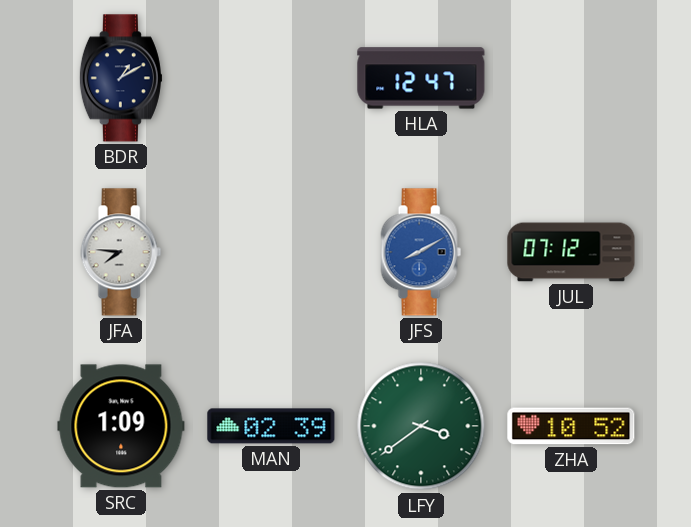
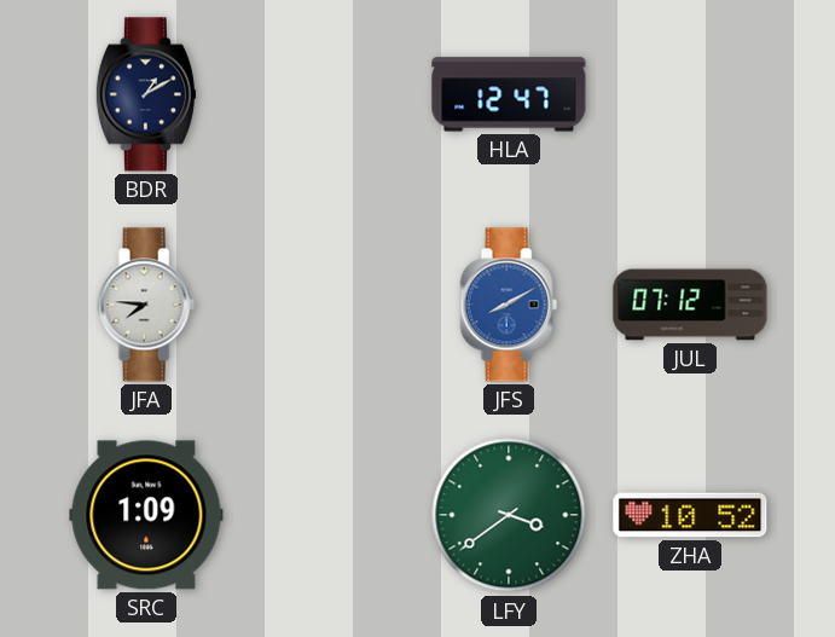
MAN: 02:39 -> none
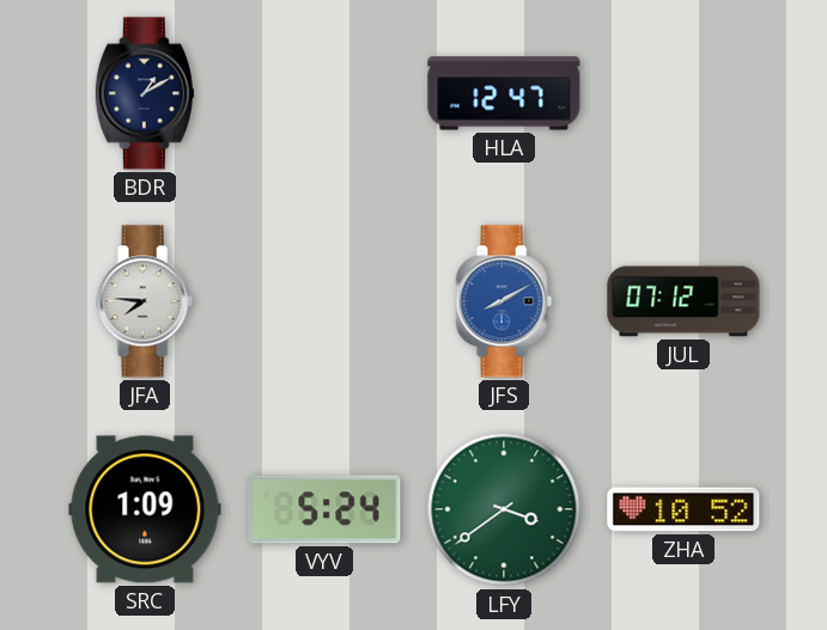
VYV: none -> 5:24
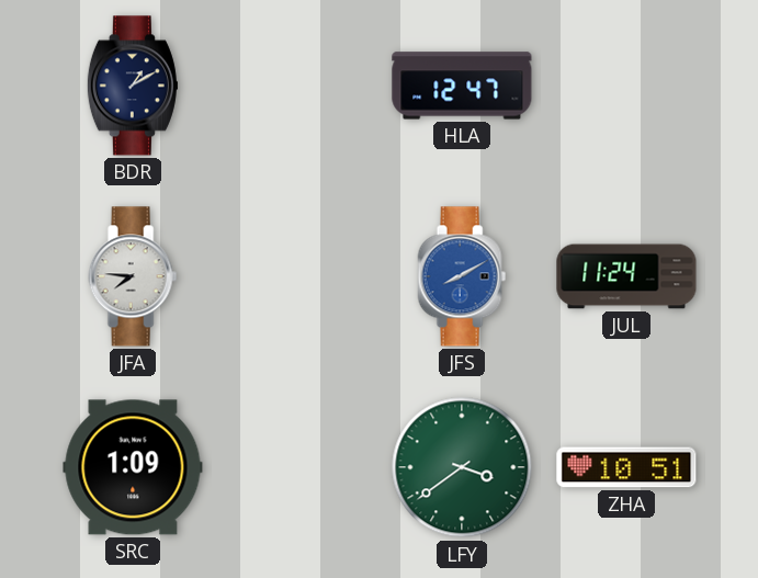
JUL: 07:12 -> 11:24
VYV: 5:24 -> none
ZHA: 10:52 -> 10:51
